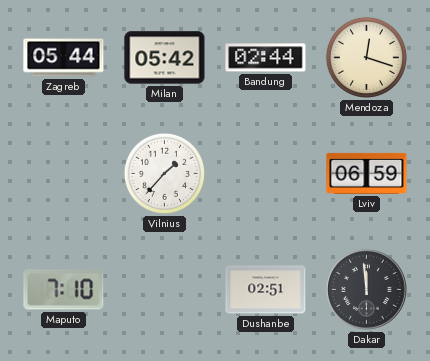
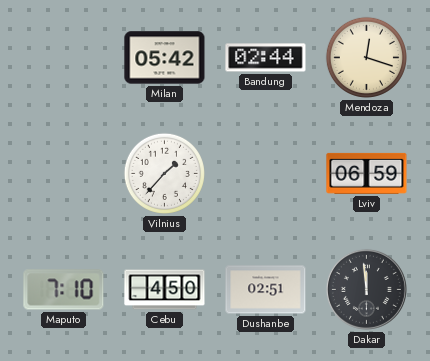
Zagreb: 05:44 -> none
Cebu: none -> 4:50
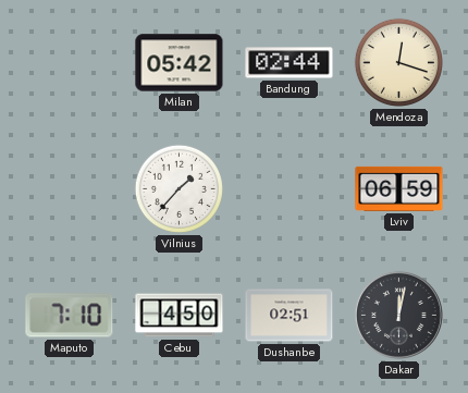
Dakar: 11:59 -> 12:02
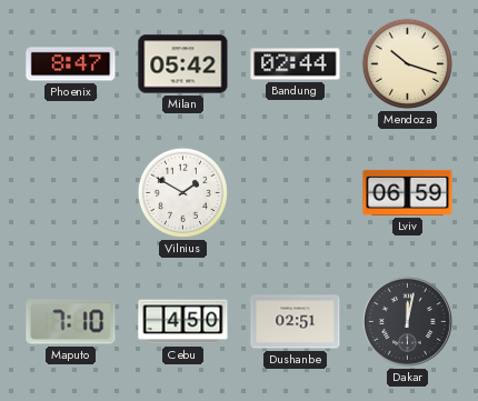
Phoenix: none -> 8:47
Mendoza: 12:18 -> 10:18
Vilnius: 1:37 -> 1:50
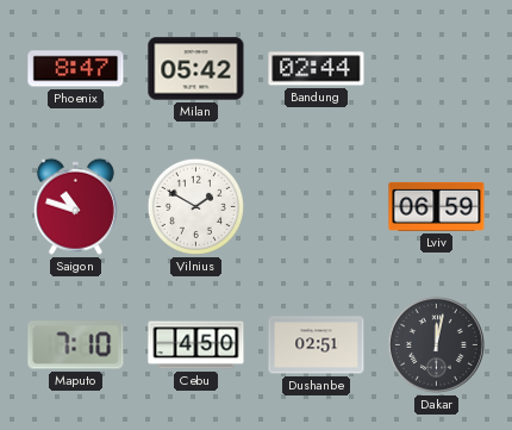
Mendoza: 10:18 -> none
Saigon: none -> 10:48
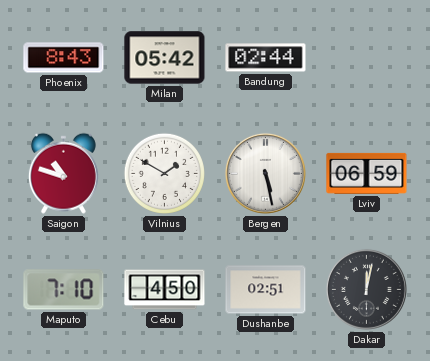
Phoenix: 8:47 -> 8:43
Bergen: none -> 5:28
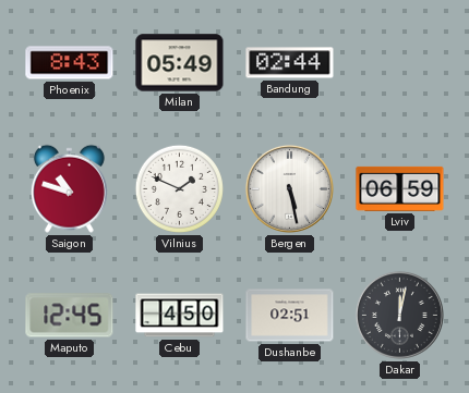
Milan: 05:42 -> 05:49
Vilnius: 1:50 -> 1:49
Maputo: 7:10 -> 12:45
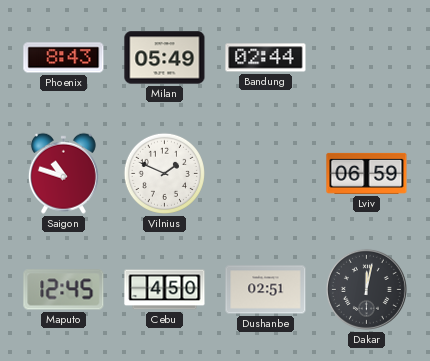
Bergen: 5:28 -> none
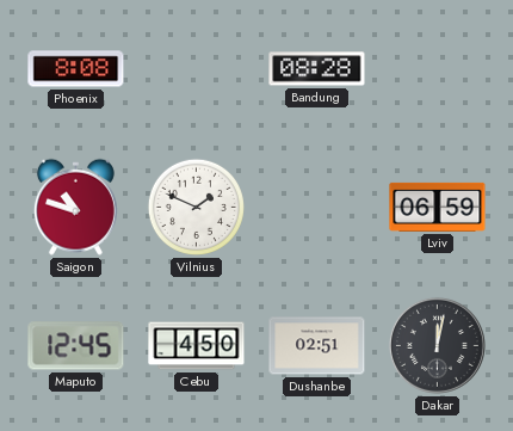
Phoenix: 8:43 -> 8:08
Milan: 05:49 -> none
Bandung: 02:44 -> 08:28
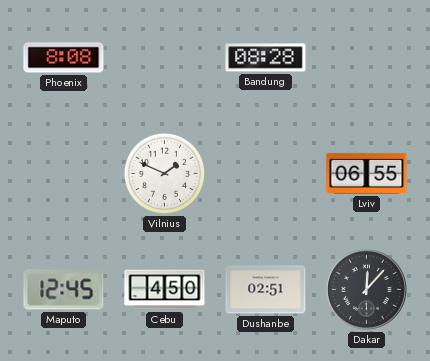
Saigon: 10:48 -> none
Lviv: 06:59 -> 06:55
Dakar: 12:02 -> 12:07
